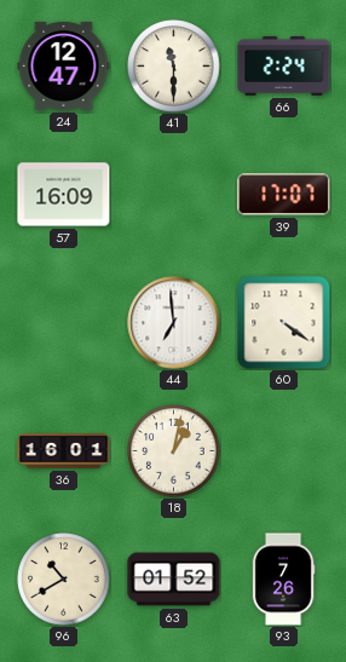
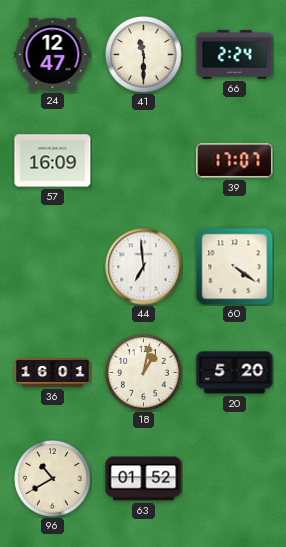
20: none -> 5:20
93: 7:26 -> none
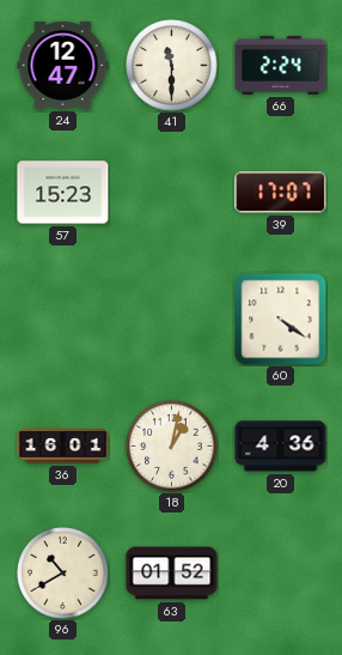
57: 16:09 -> 15:23
44: 6:59 -> none
20: 5:20 -> 4:36
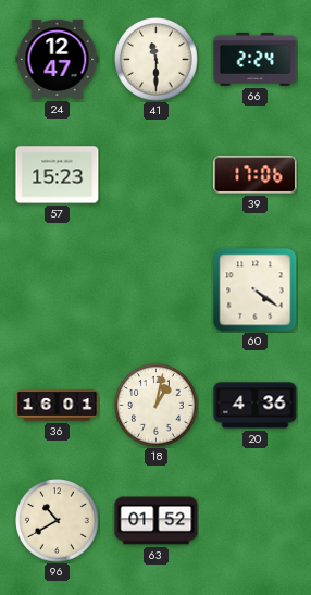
39: 17:07 -> 17:06
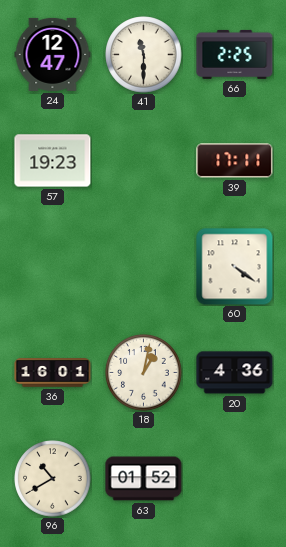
66: 2:24 -> 2:25
57: 15:23 -> 19:23
39: 17:06 -> 17:11
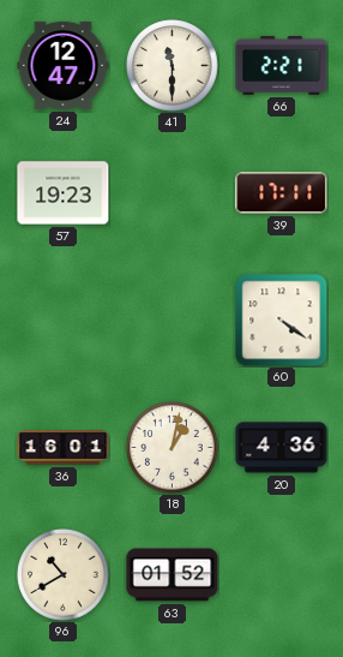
66: 2:25 -> 2:21
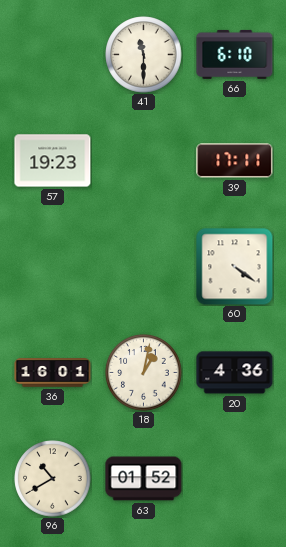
24: 12:47 -> none
66: 2:21 -> 6:10
